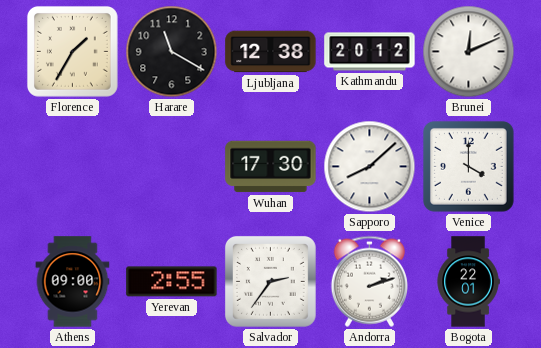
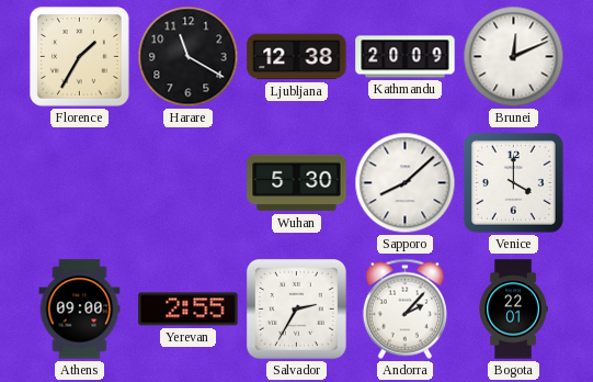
Kathmandu: 20:12 -> 20:09
Wuhan: 17:30 -> 5:30
Salvador: 2:36 -> 2:35
Andorra: 2:12 -> 2:07
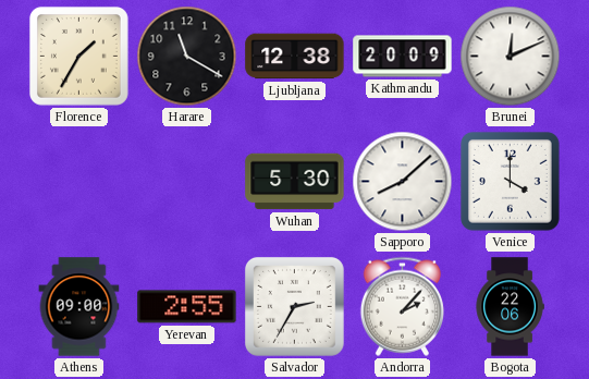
Bogota: 22:01 -> 22:06
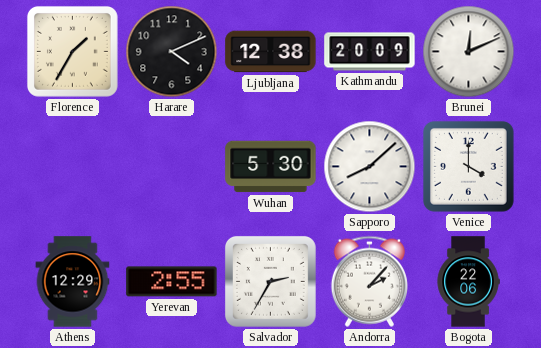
Harare: 11:20 -> 4:11
Athens: 09:00 -> 12:29
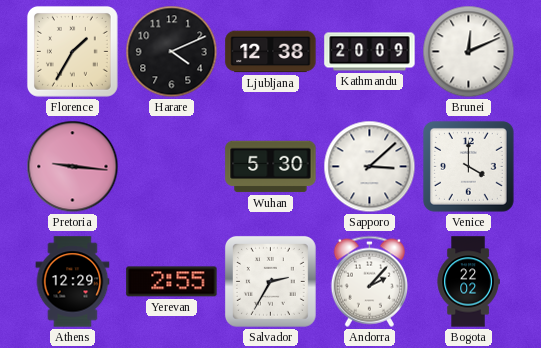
Pretoria: none -> 9:16
Sapporo: 8:08 -> 3:08
Bogota: 22:06 -> 22:02
